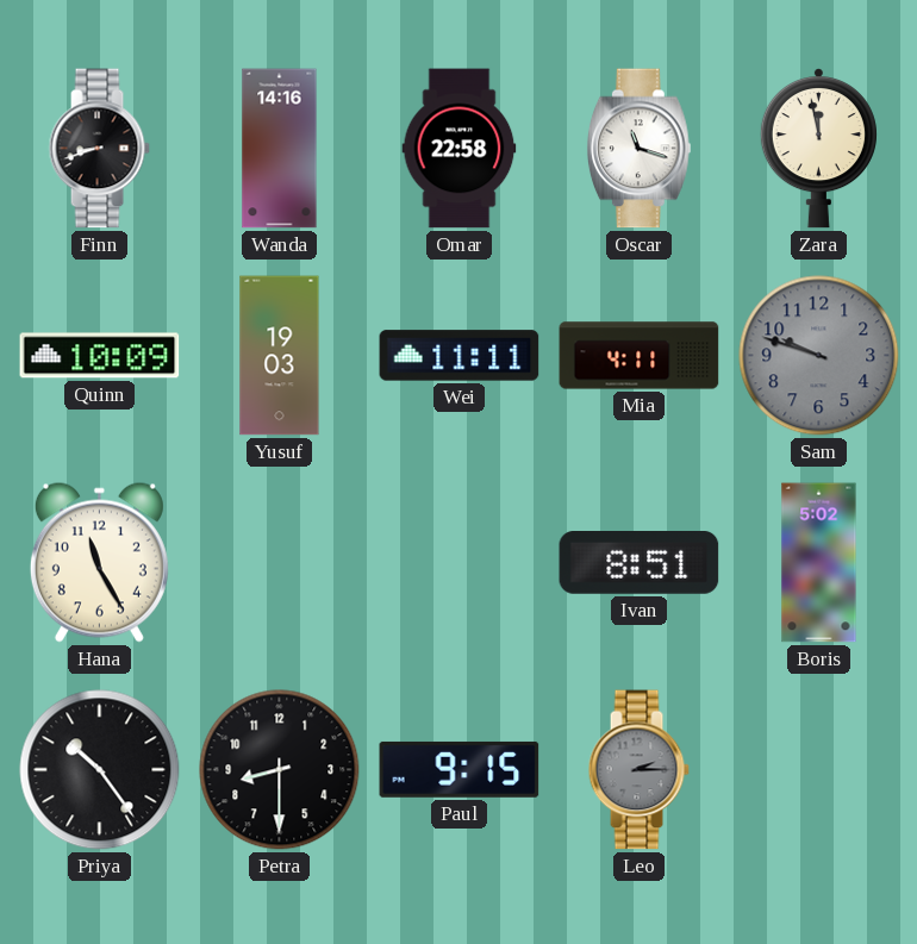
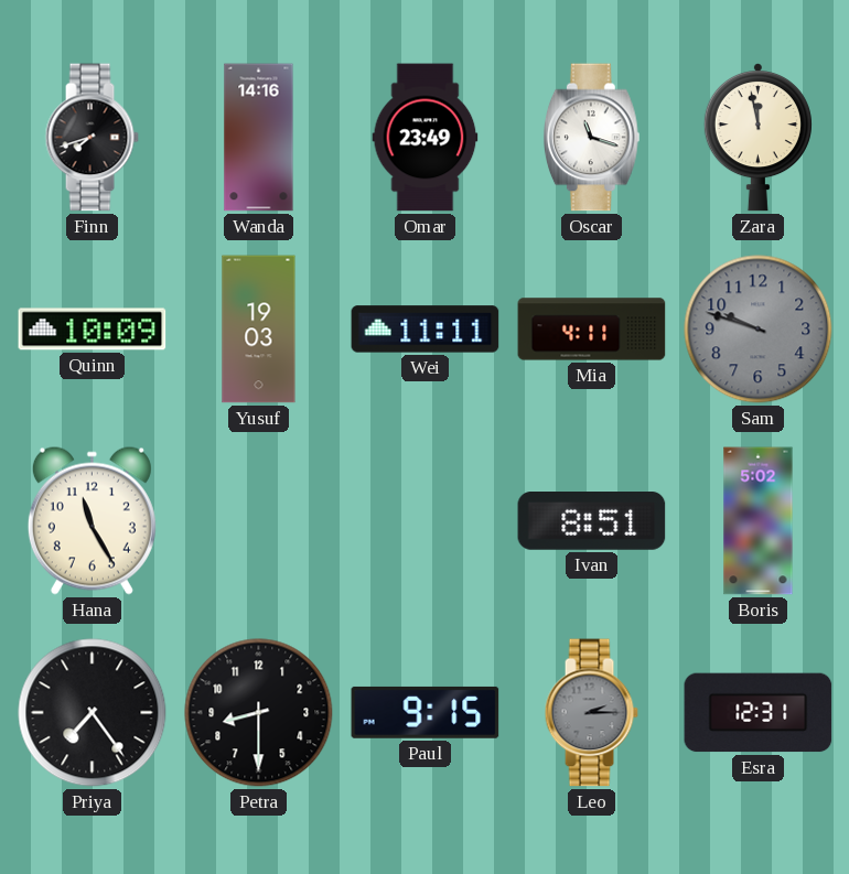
Finn: 8:42 -> 7:42
Omar: 22:58 -> 23:49
Priya: 10:24 -> 7:24
Esra: none -> 12:31
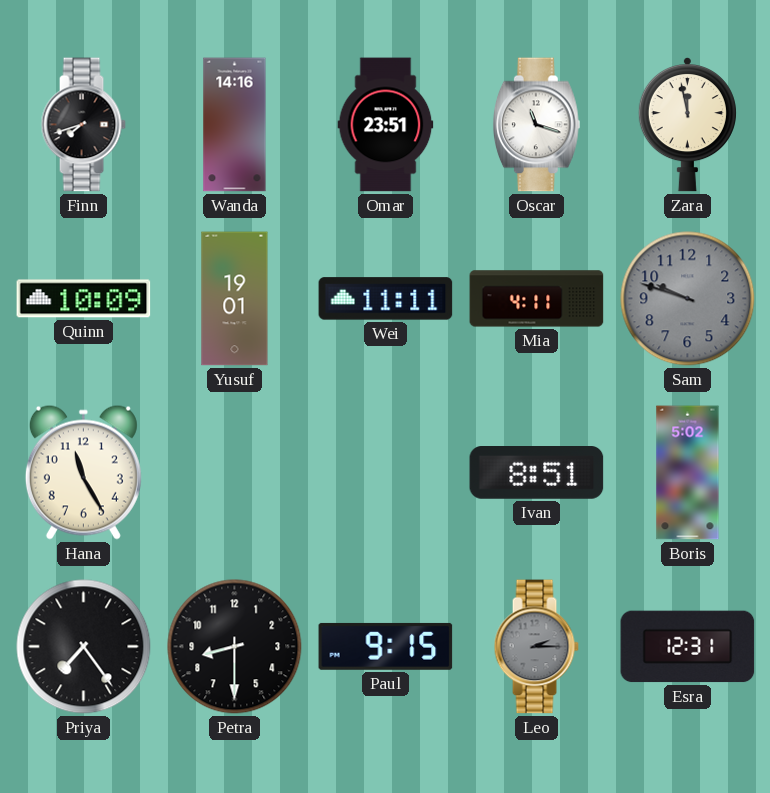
Omar: 23:49 -> 23:51
Yusuf: 19:03 -> 19:01
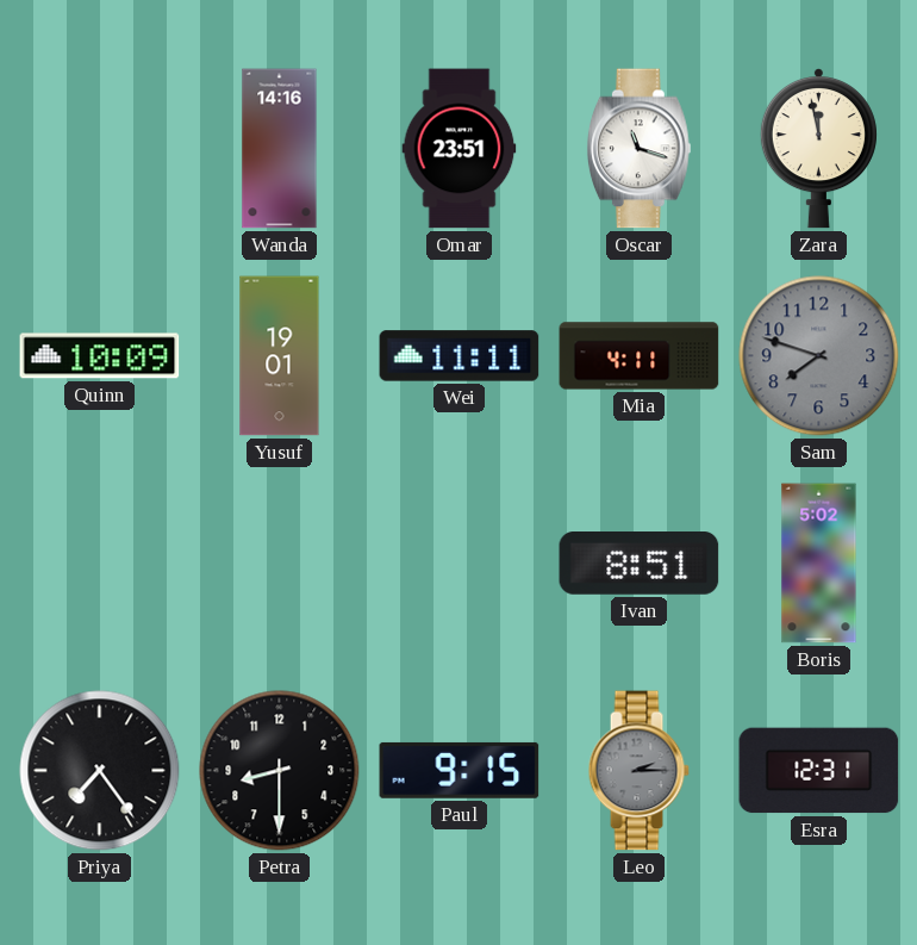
Finn: 7:42 -> none
Sam: 9:48 -> 7:48
Hana: 11:25 -> none
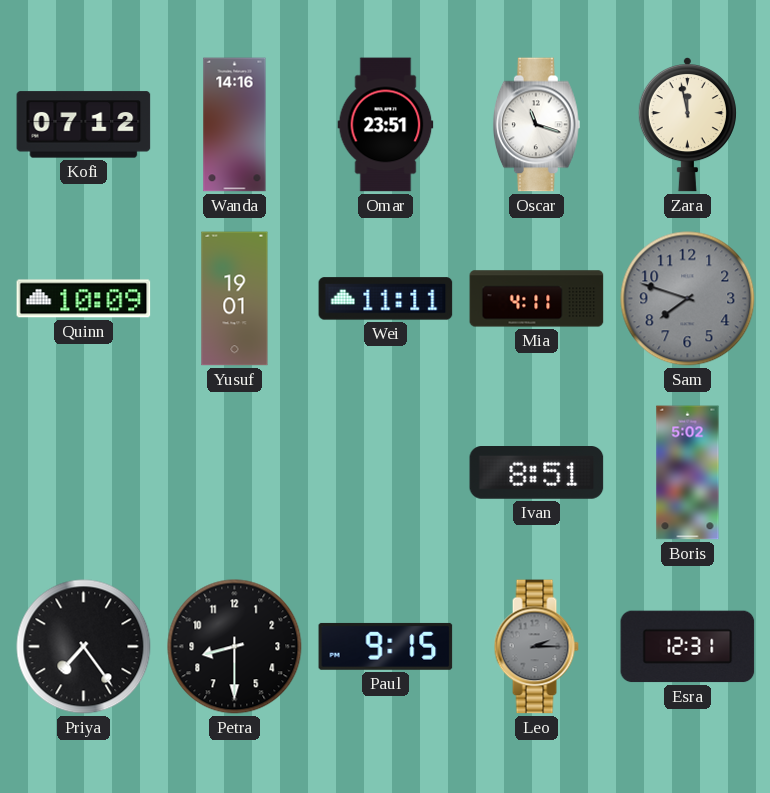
Kofi: none -> 07:12
